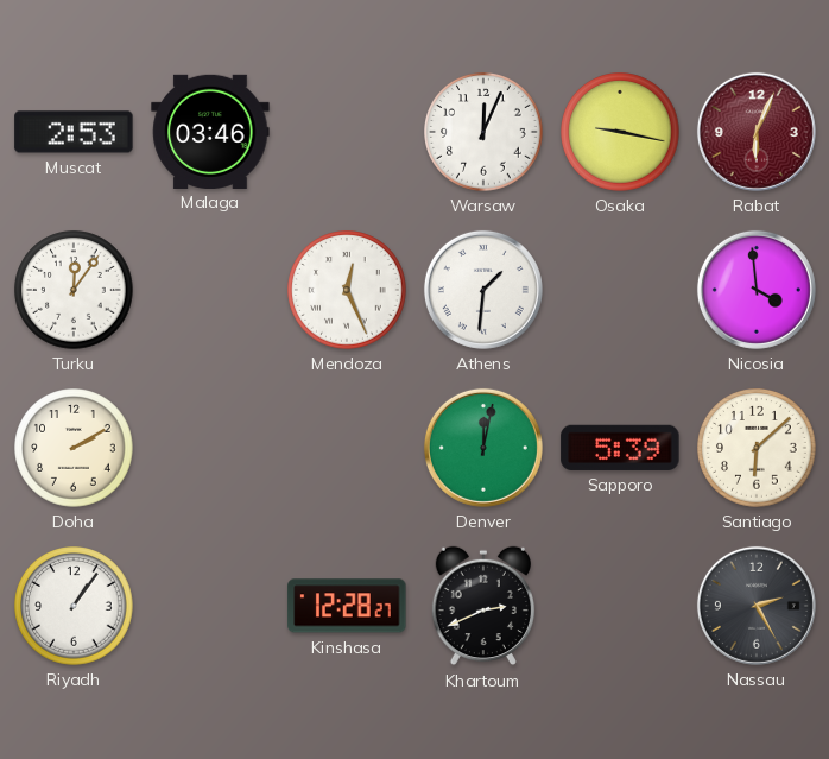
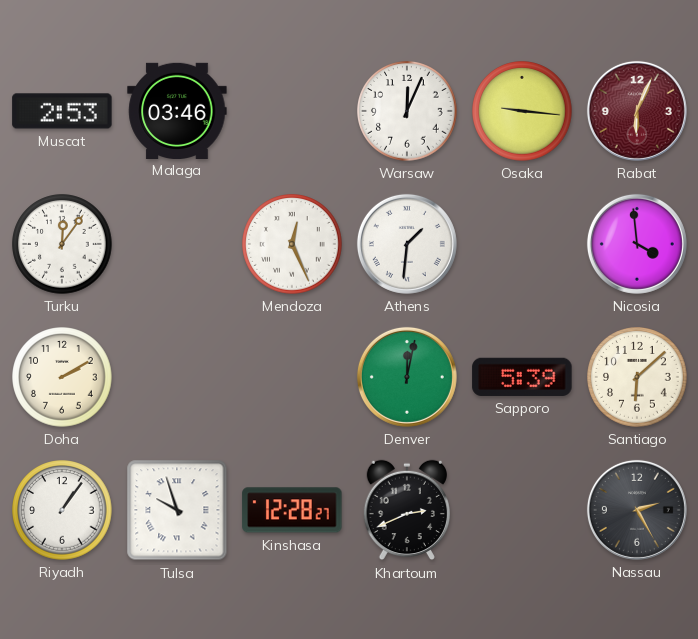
Osaka: 9:17 -> 9:16
Tulsa: none -> 9:57
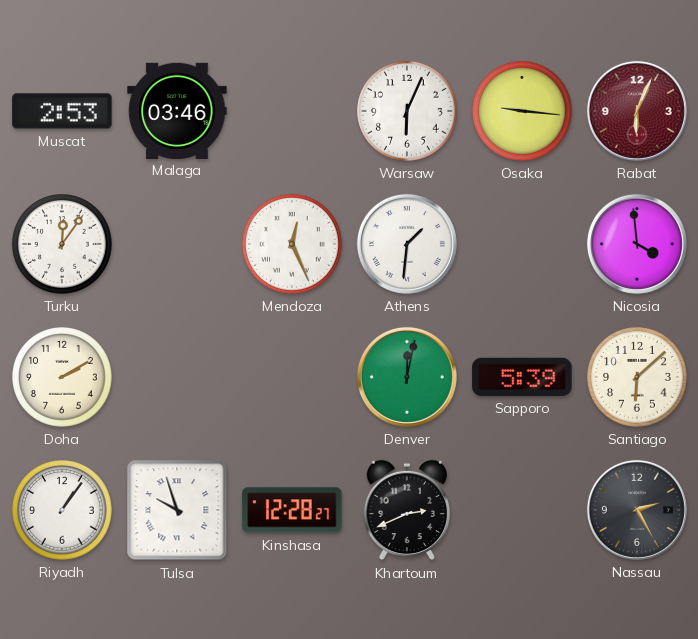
Warsaw: 12:04 -> 6:04
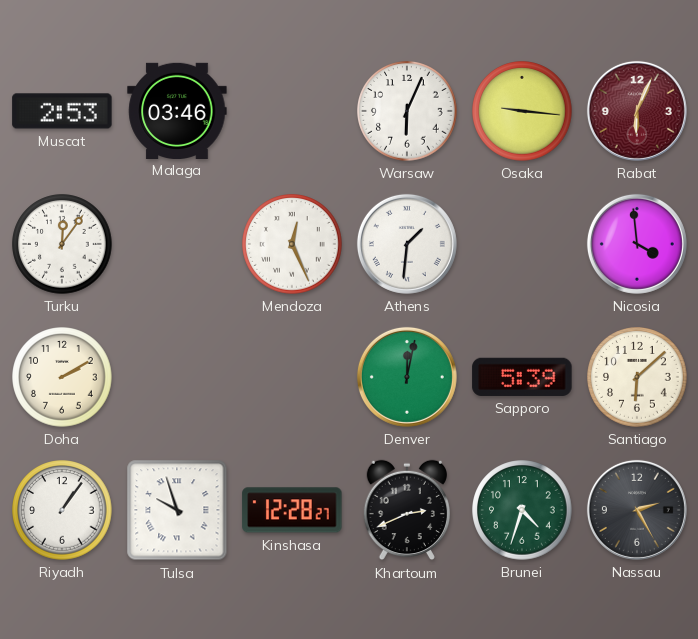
Brunei: none -> 4:33
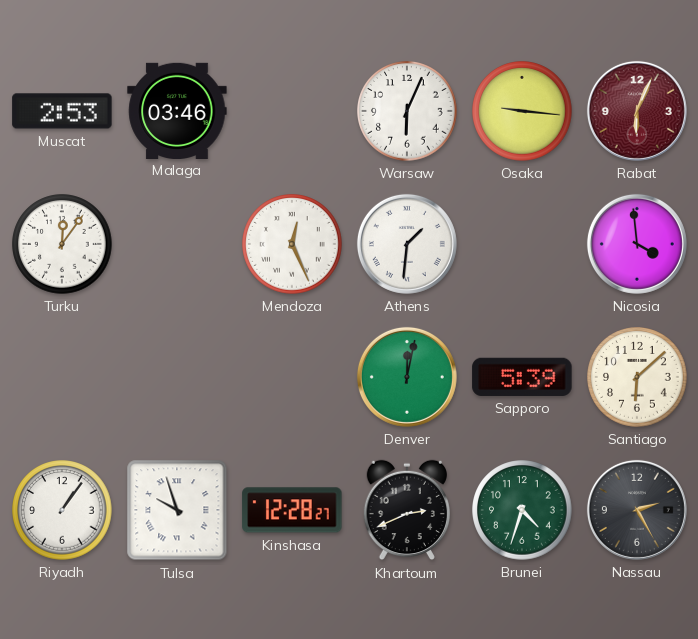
Doha: 2:10 -> none
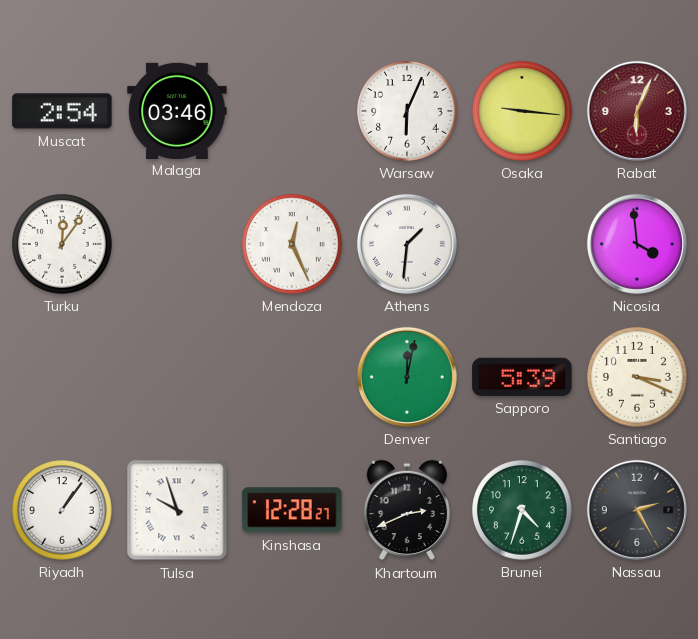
Muscat: 2:53 -> 2:54
Santiago: 6:08 -> 3:19
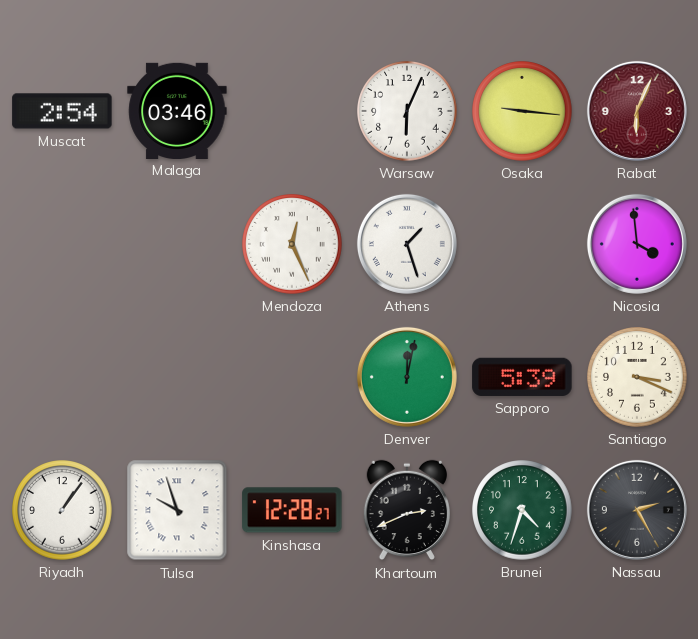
Turku: 12:06 -> none
Athens: 1:31 -> 1:27
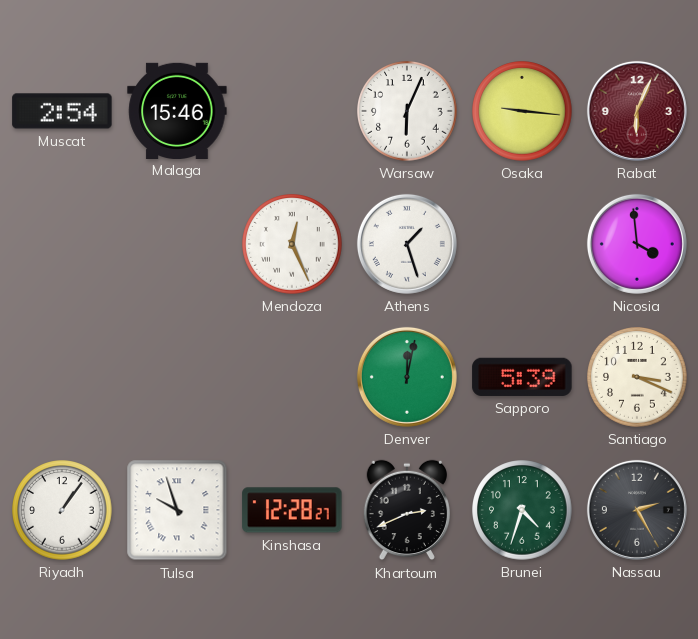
Malaga: 03:46 -> 15:46
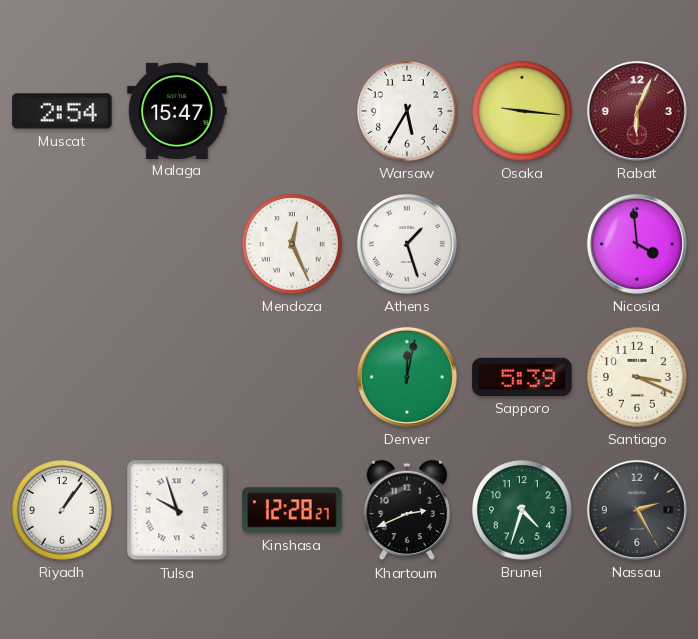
Malaga: 15:46 -> 15:47
Warsaw: 6:04 -> 5:35
